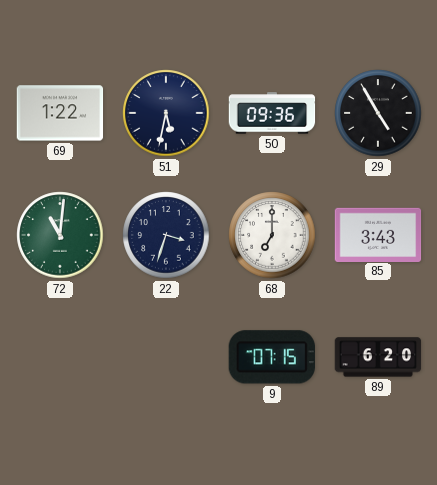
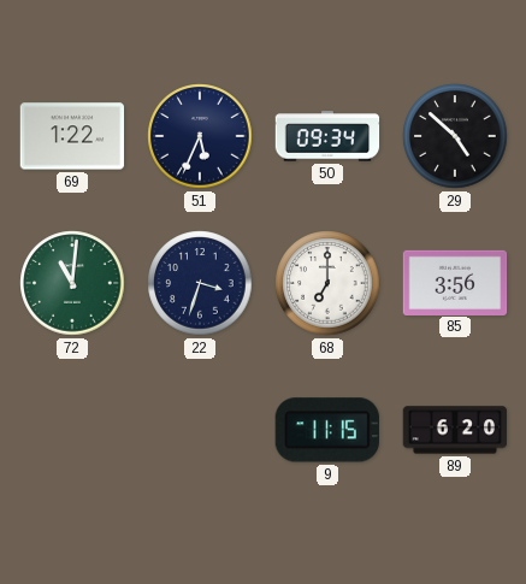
51: 5:32 -> 5:34
50: 09:36 -> 09:34
29: 4:55 -> 4:52
85: 3:43 -> 3:56
9: 07:15 -> 11:15
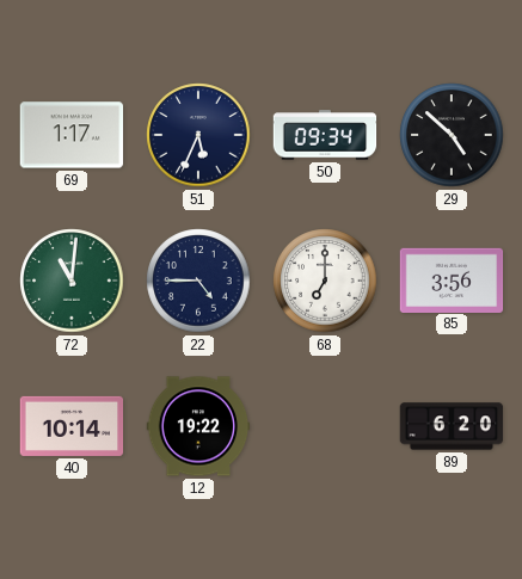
69: 1:22 -> 1:17
22: 3:33 -> 4:45
40: none -> 10:14
12: none -> 19:22
9: 11:15 -> none
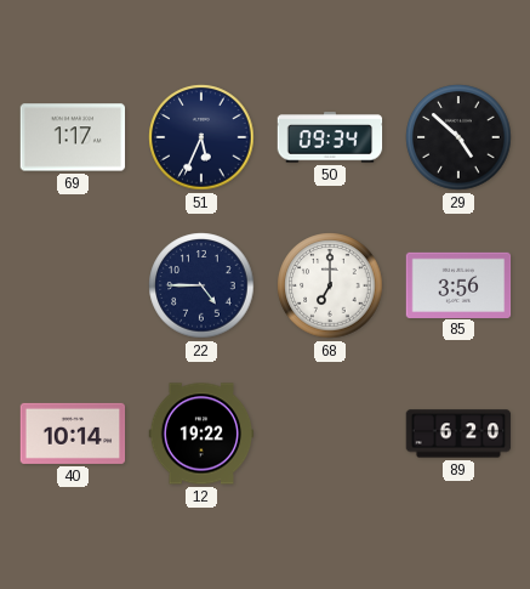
72: 11:01 -> none
